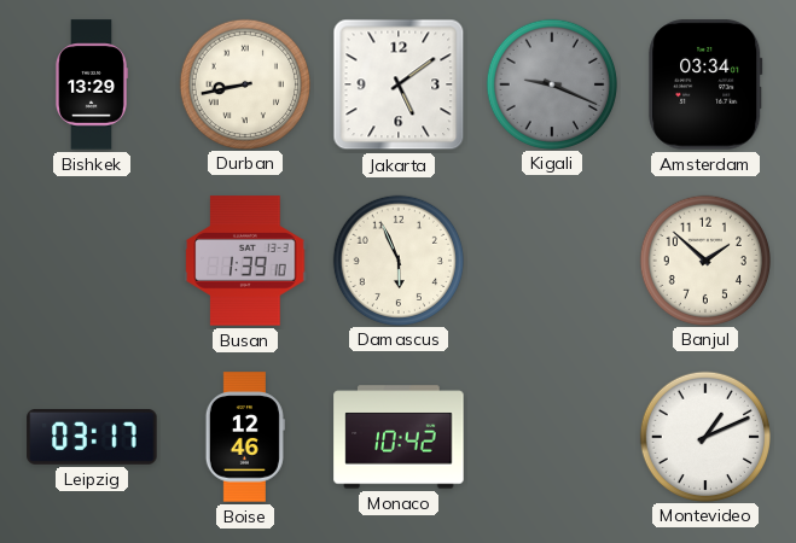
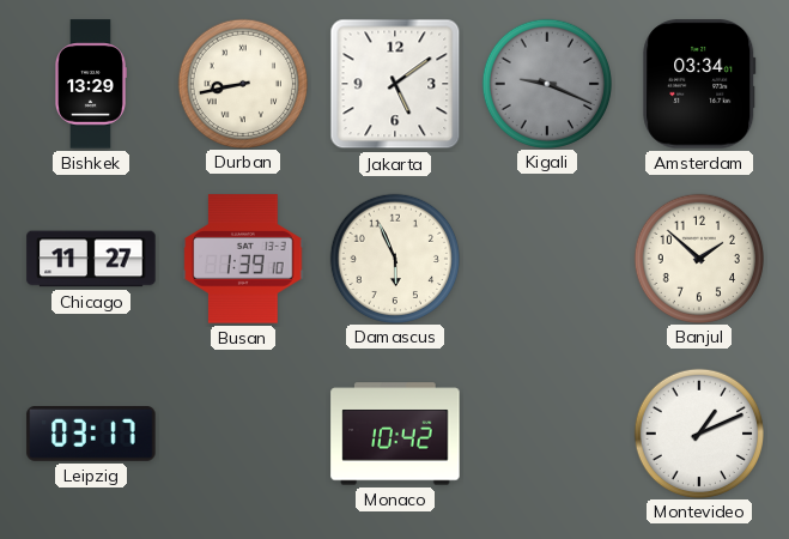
Chicago: none -> 11:27
Boise: 12:46 -> none
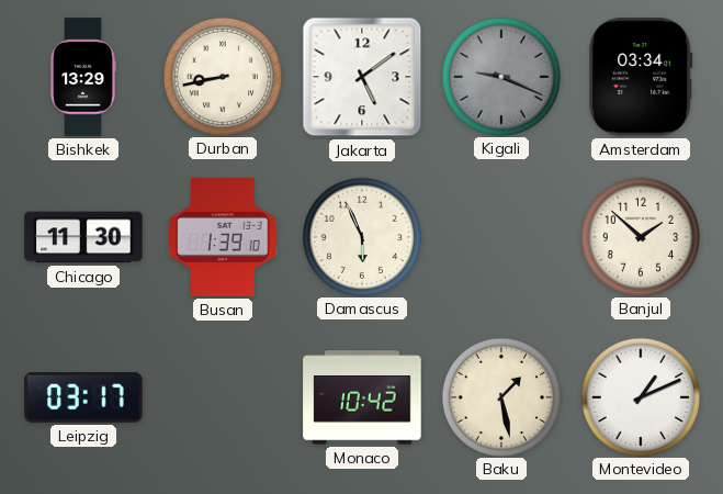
Chicago: 11:27 -> 11:30
Baku: none -> 1:28
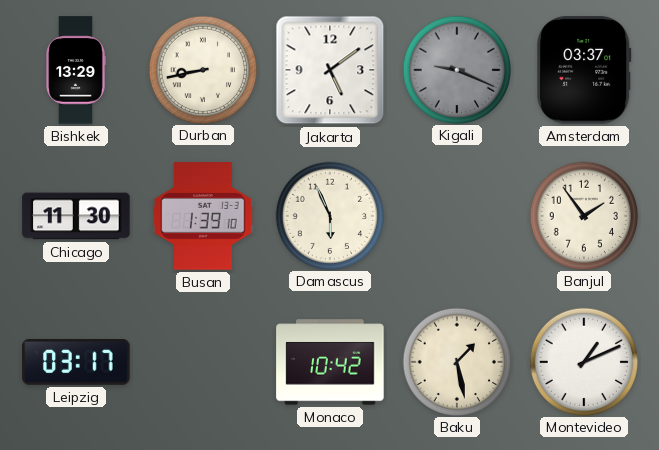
Amsterdam: 03:34 -> 03:37
Banjul: 1:52 -> 1:54
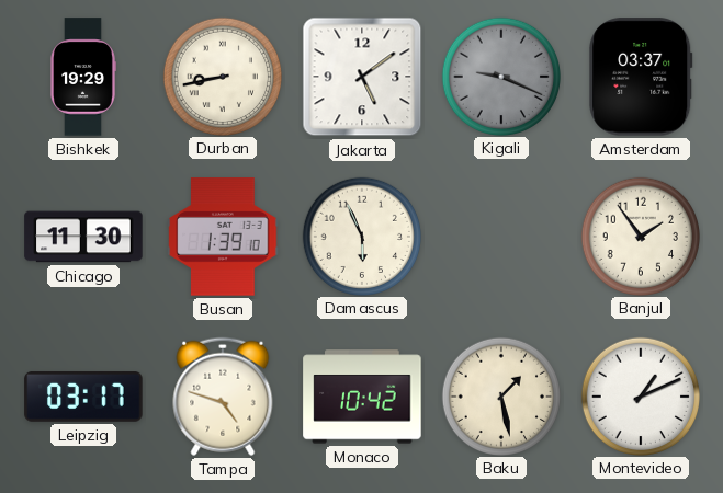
Bishkek: 13:29 -> 19:29
Tampa: none -> 4:48
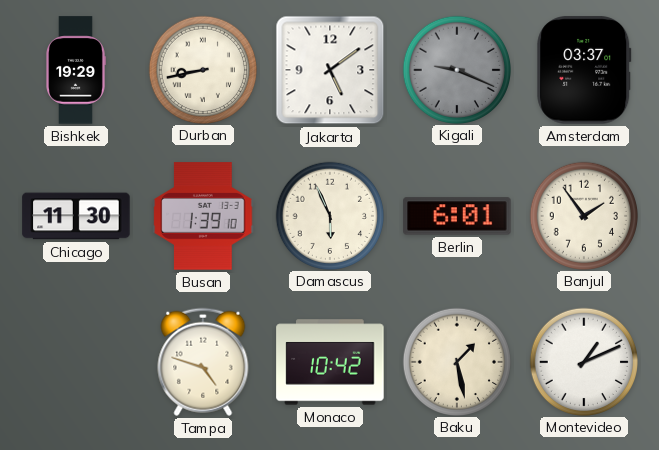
Berlin: none -> 6:01
Leipzig: 03:17 -> none
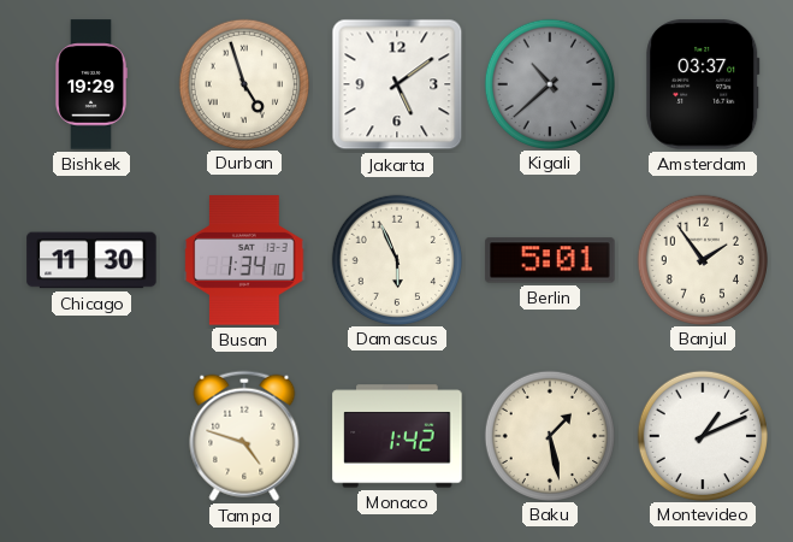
Durban: 8:43 -> 4:57
Kigali: 9:19 -> 10:38
Busan: 1:39 -> 1:34
Berlin: 6:01 -> 5:01
Monaco: 10:42 -> 1:42
